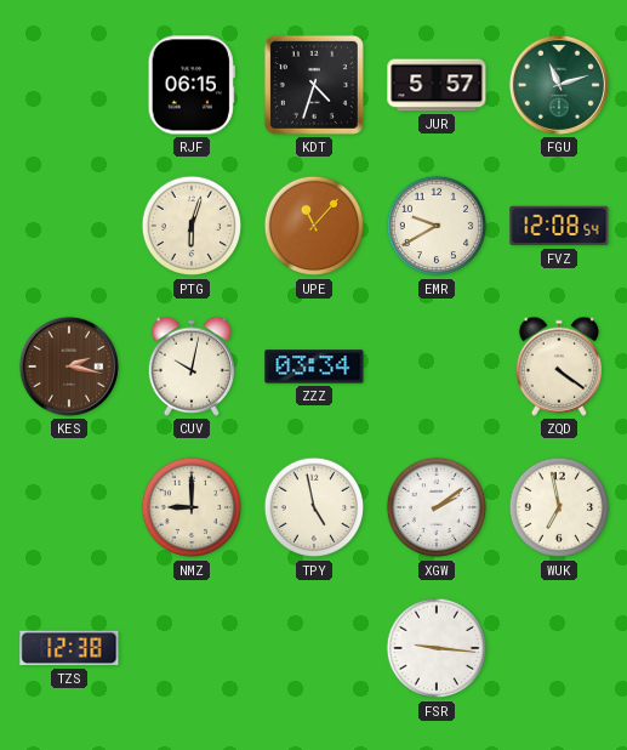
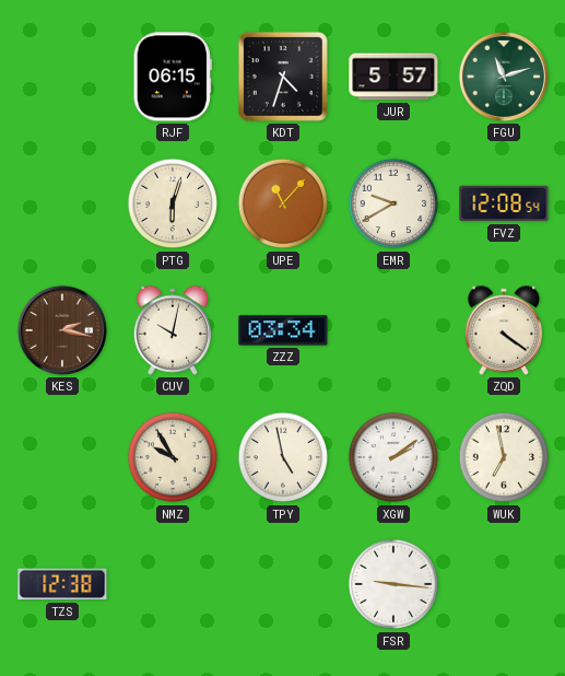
NMZ: 9:00 -> 9:55
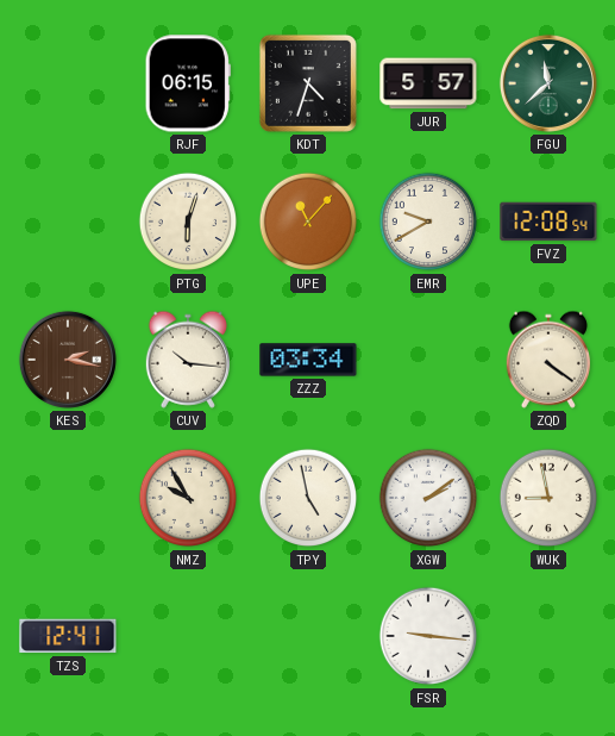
FGU: 11:12 -> 11:38
CUV: 10:02 -> 10:16
WUK: 6:58 -> 8:58
TZS: 12:38 -> 12:41
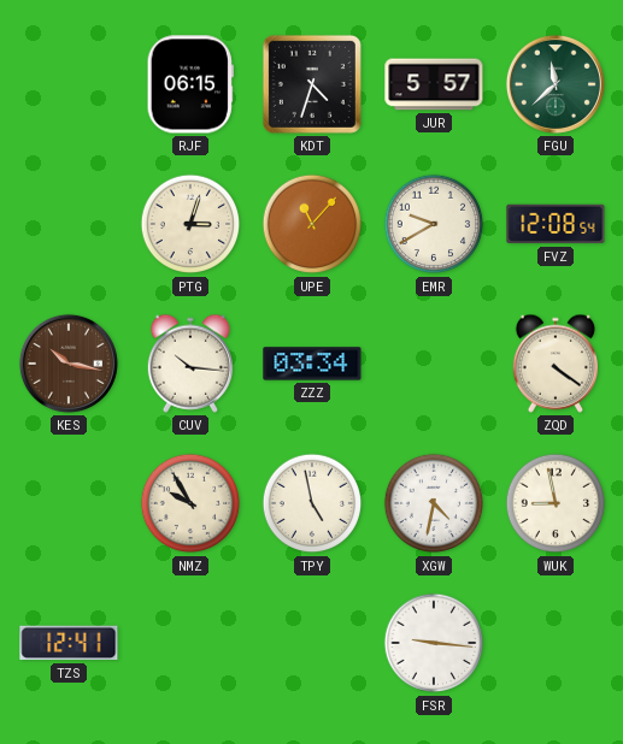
PTG: 6:03 -> 3:03
KES: 2:17 -> 10:17
XGW: 2:09 -> 4:32
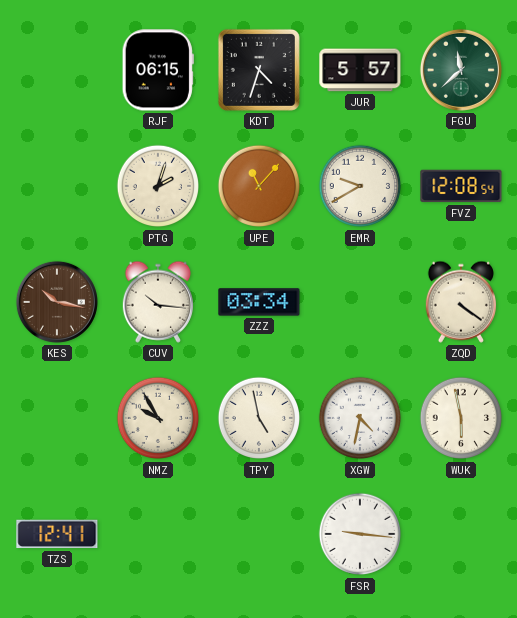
PTG: 3:03 -> 2:03
WUK: 8:58 -> 5:58
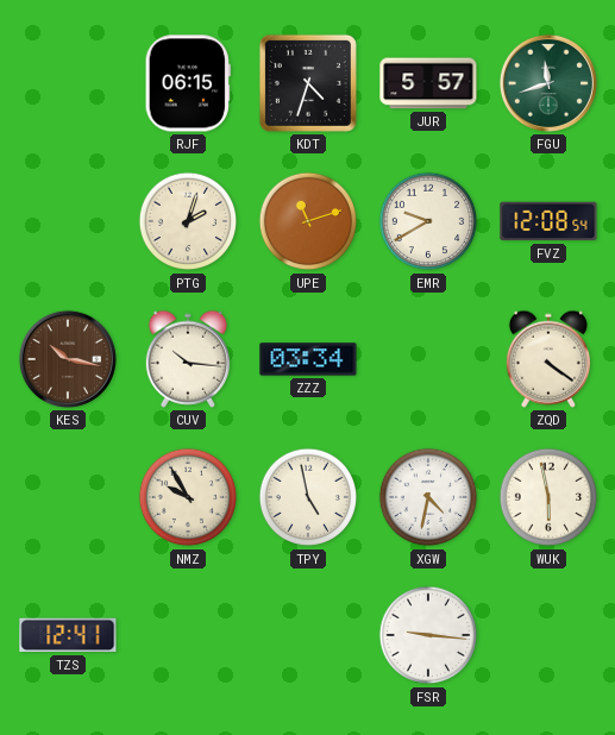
FGU: 11:38 -> 11:42
UPE: 11:07 -> 11:12
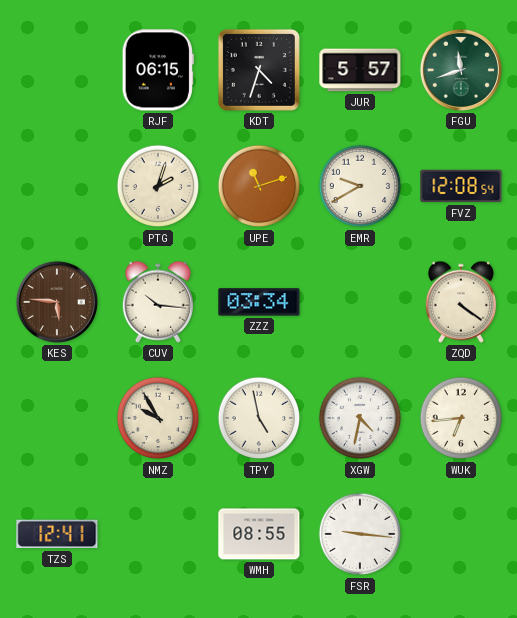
KES: 10:17 -> 5:46
WUK: 5:58 -> 6:44
WMH: none -> 08:55
